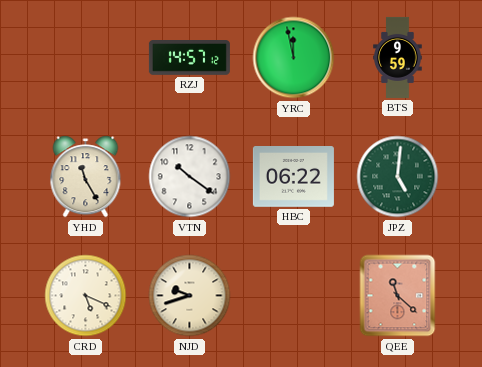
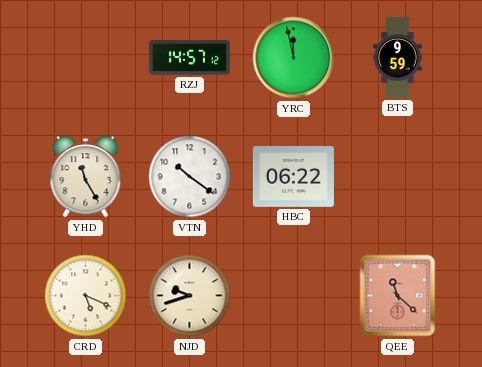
JPZ: 5:01 -> none
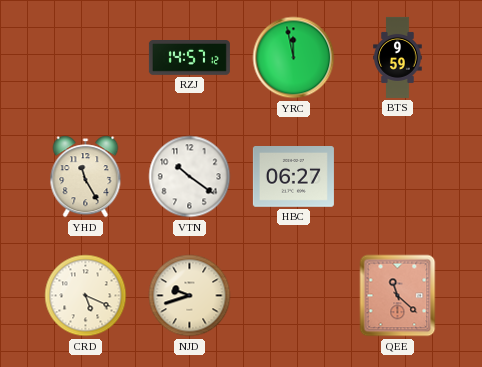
HBC: 06:22 -> 06:27
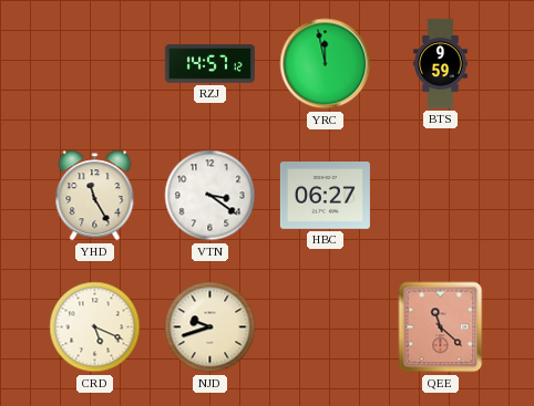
VTN: 10:21 -> 3:21
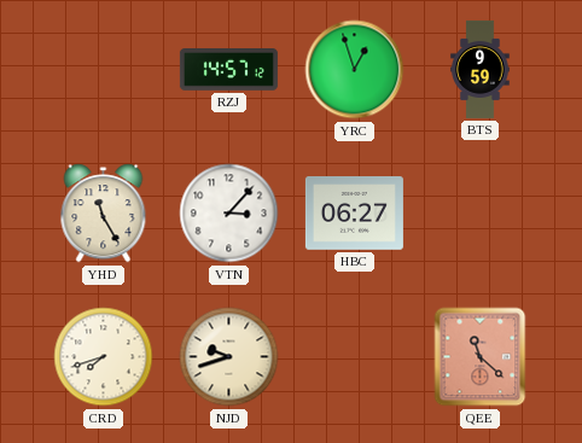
YRC: 11:58 -> 12:57
VTN: 3:21 -> 3:07
CRD: 5:19 -> 7:42
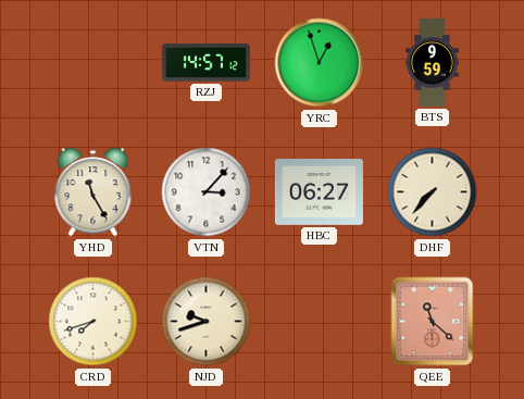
DHF: none -> 7:37
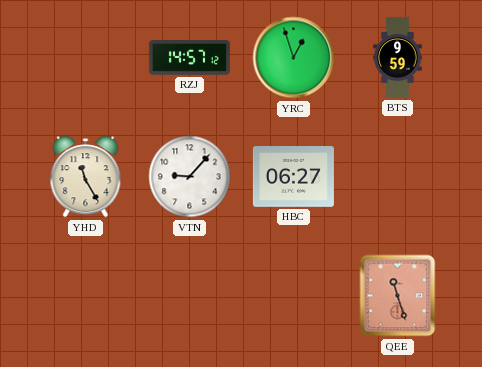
VTN: 3:07 -> 9:07
DHF: 7:37 -> none
CRD: 7:42 -> none
NJD: 9:42 -> none
QEE: 11:22 -> 11:27
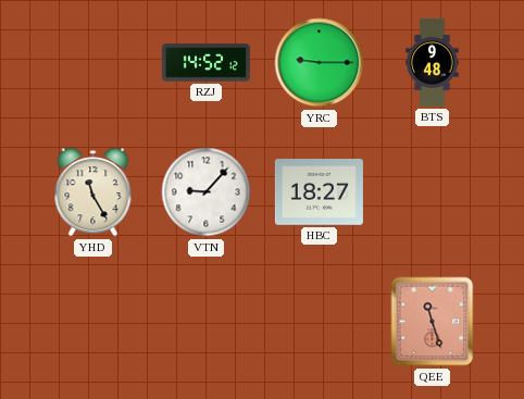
RZJ: 14:57 -> 14:52
YRC: 12:57 -> 9:15
BTS: 9:59 -> 9:48
HBC: 06:27 -> 18:27
